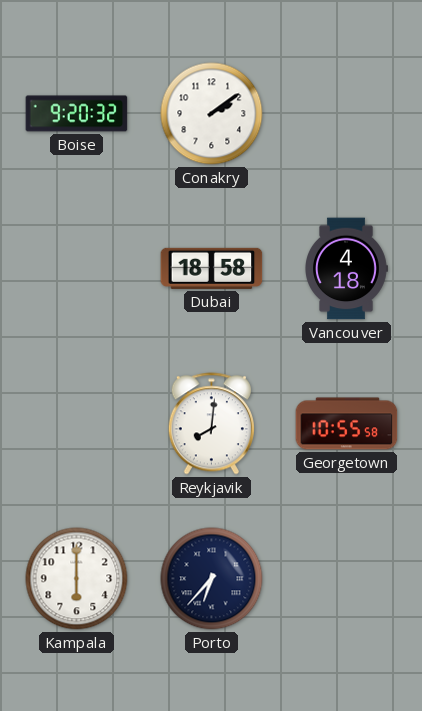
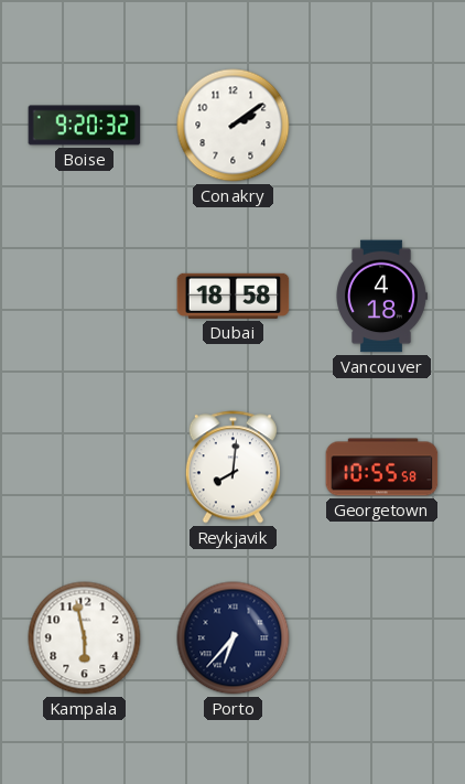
Kampala: 6:00 -> 5:58
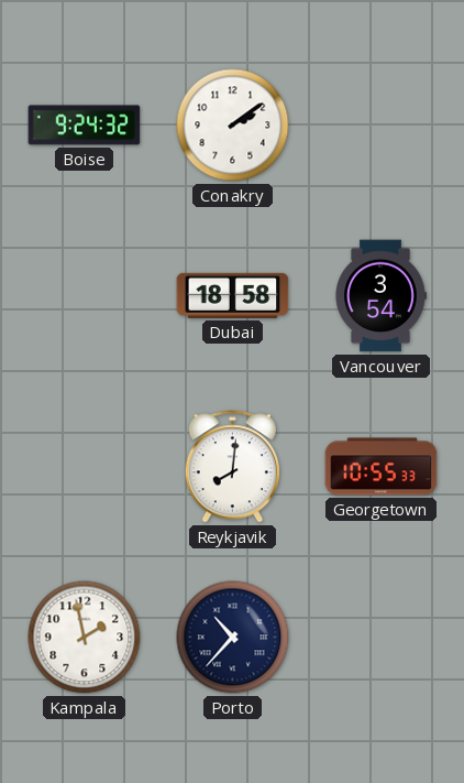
Boise: 9:20 -> 9:24
Vancouver: 4:18 -> 3:54
Georgetown: 10:55:58 -> 10:55:33
Kampala: 5:58 -> 1:58
Porto: 6:37 -> 10:37
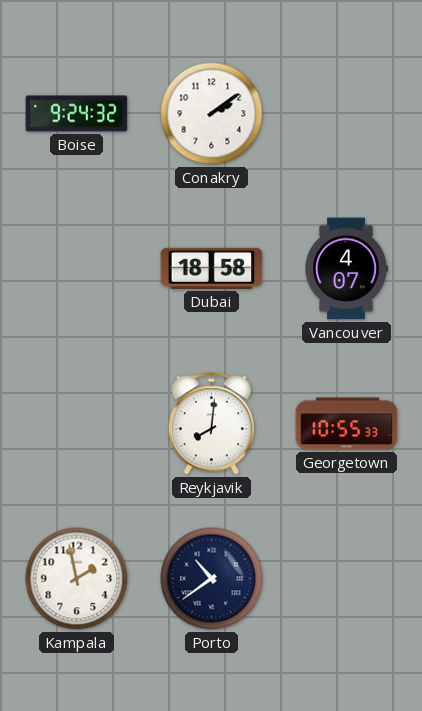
Vancouver: 3:54 -> 4:07
Porto: 10:37 -> 10:39
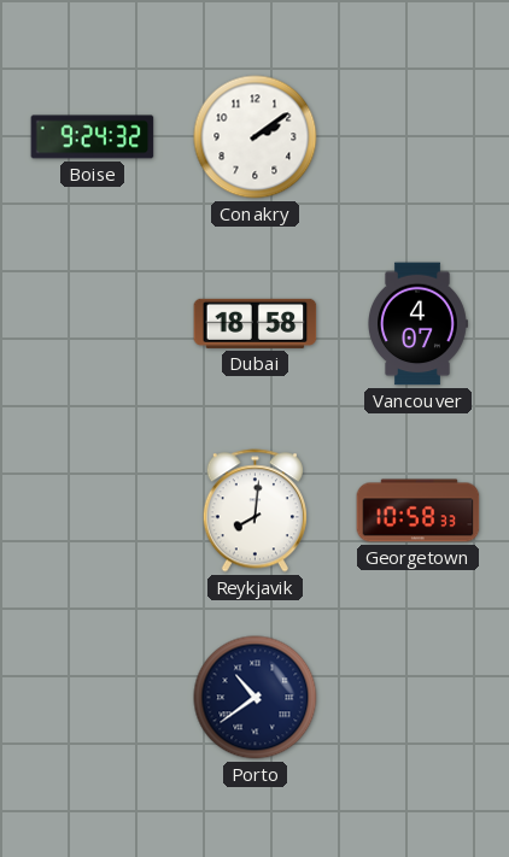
Georgetown: 10:55 -> 10:58
Kampala: 1:58 -> none
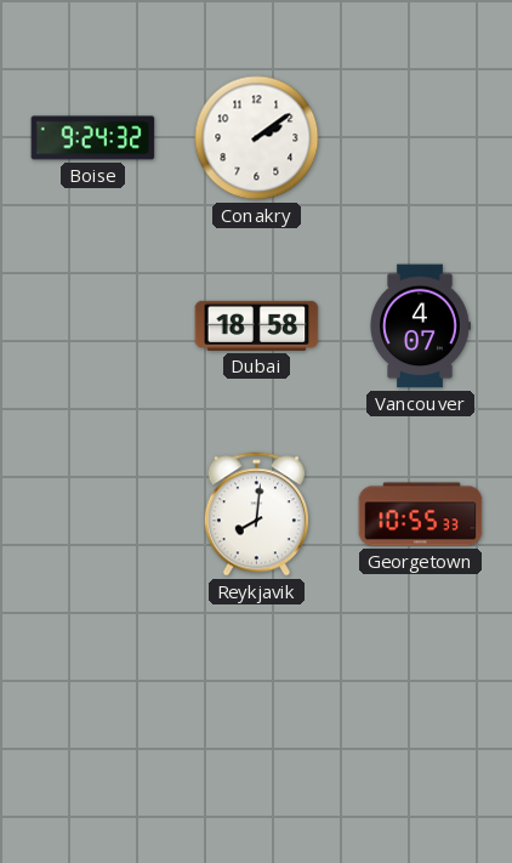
Georgetown: 10:58 -> 10:55
Porto: 10:39 -> none
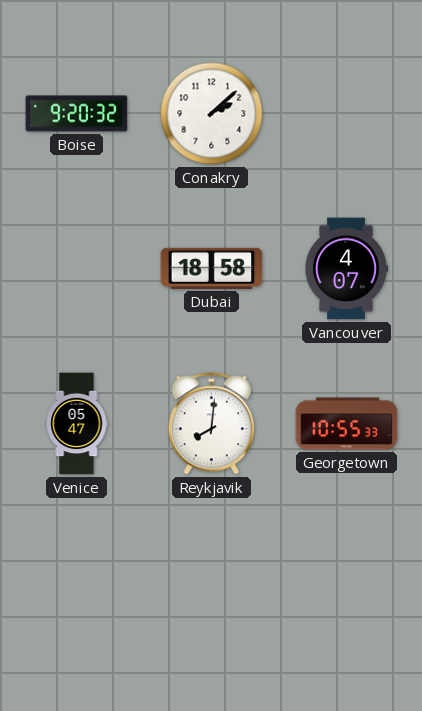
Boise: 9:24 -> 9:20
Conakry: 2:09 -> 2:08
Venice: none -> 05:47
